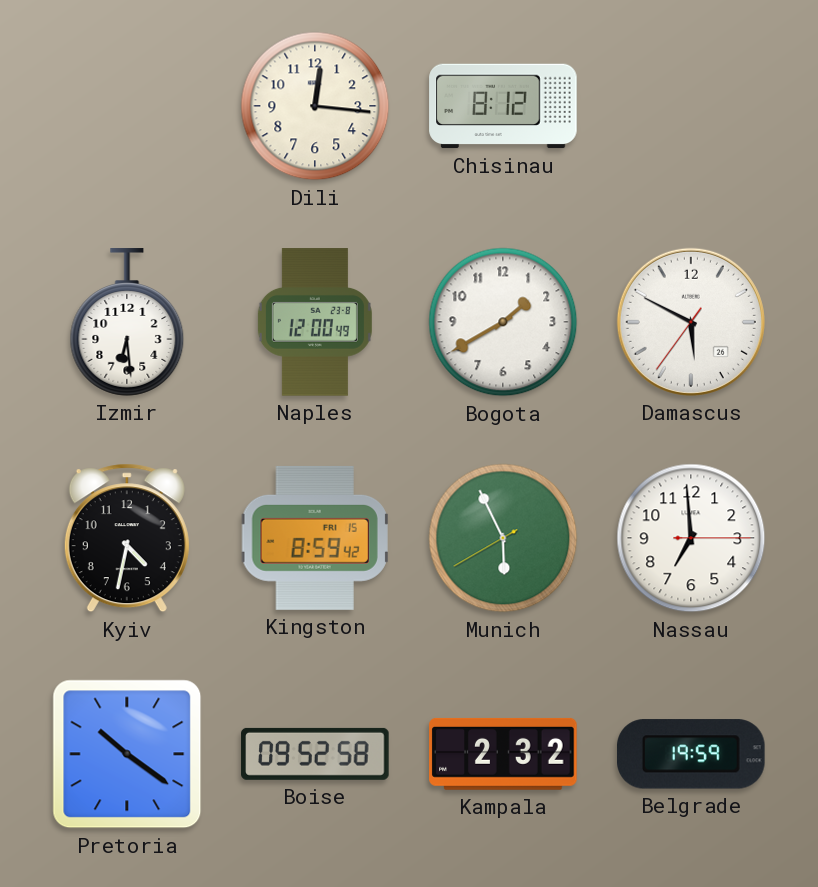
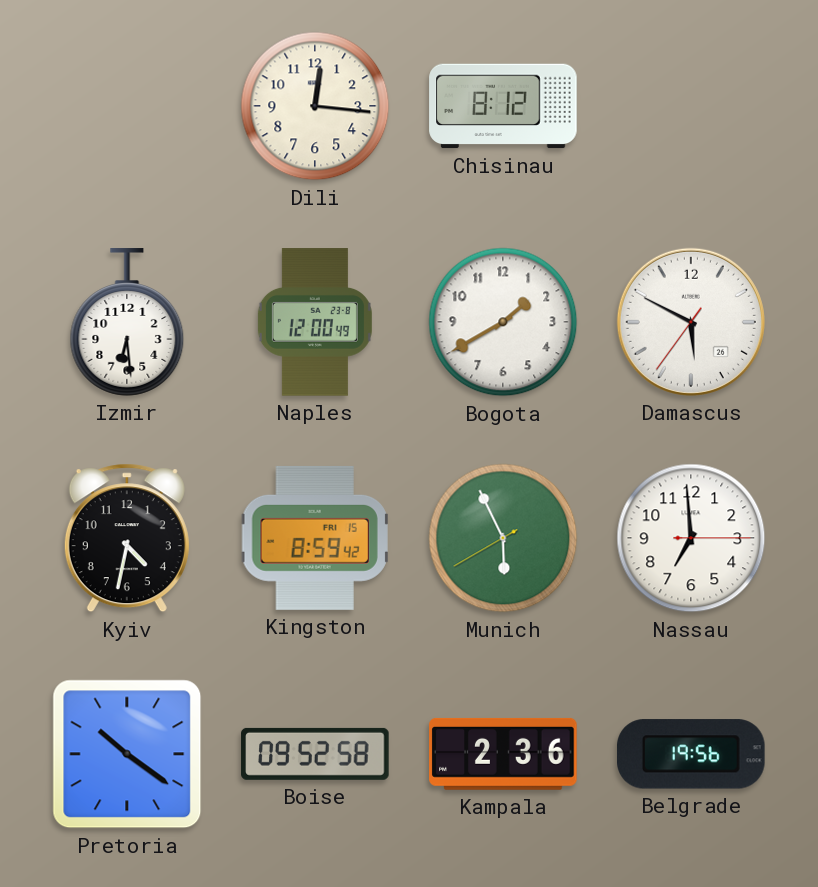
Kampala: 2:32 -> 2:36
Belgrade: 19:59 -> 19:56
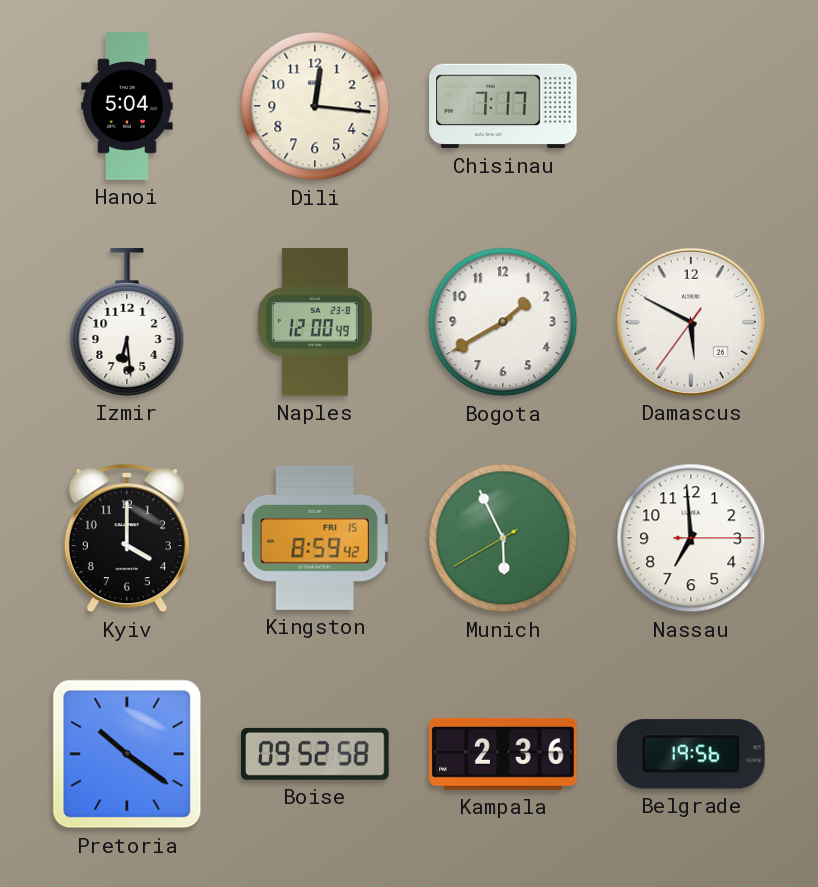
Hanoi: none -> 5:04
Chisinau: 8:12 -> 7:17
Kyiv: 4:32 -> 4:00
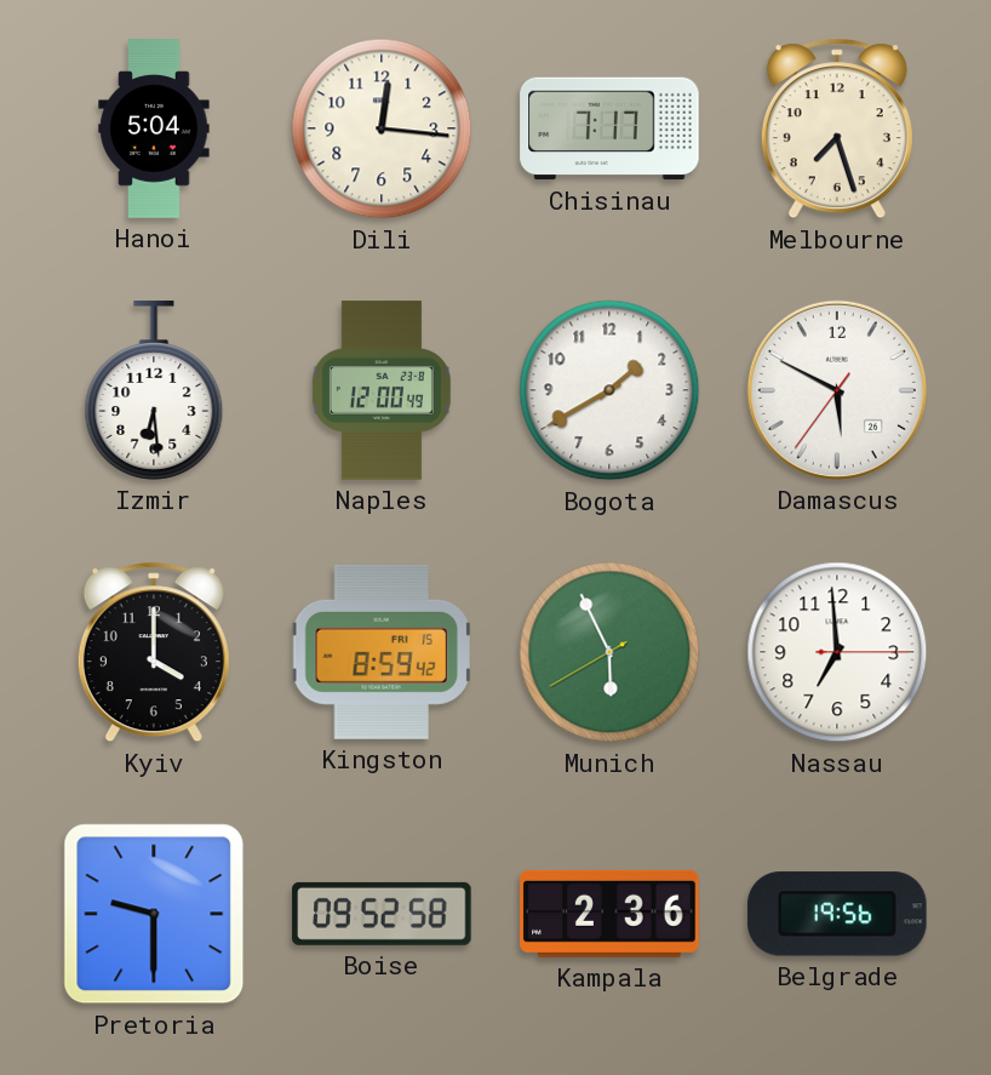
Melbourne: none -> 7:27
Pretoria: 10:21 -> 9:30
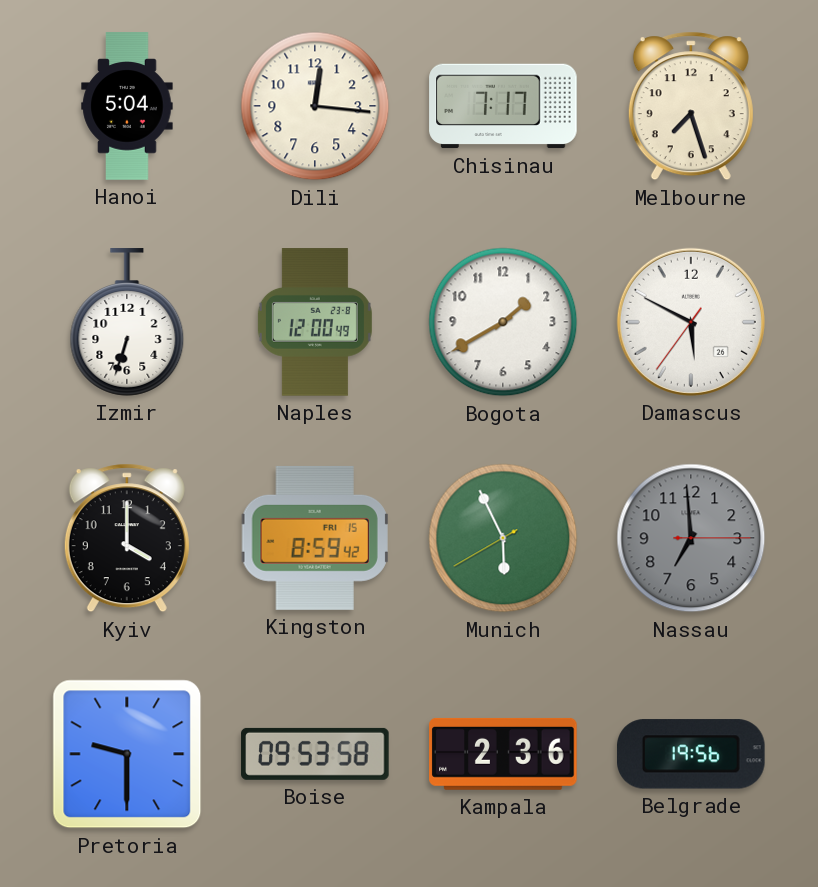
Izmir: 6:29 -> 6:33
Nassau dial: white -> grey
Boise: 09:52 -> 09:53
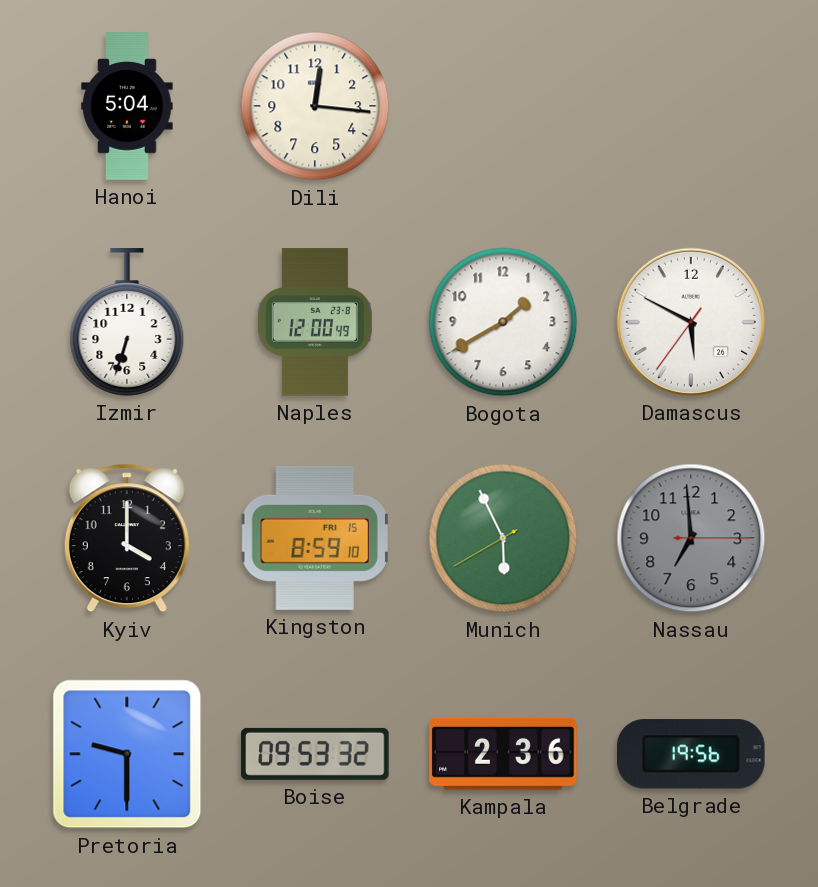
Chisinau: 7:17 -> none
Melbourne: 7:27 -> none
Kingston: 8:59:42 -> 8:59:10
Boise: 09:53:58 -> 09:53:32
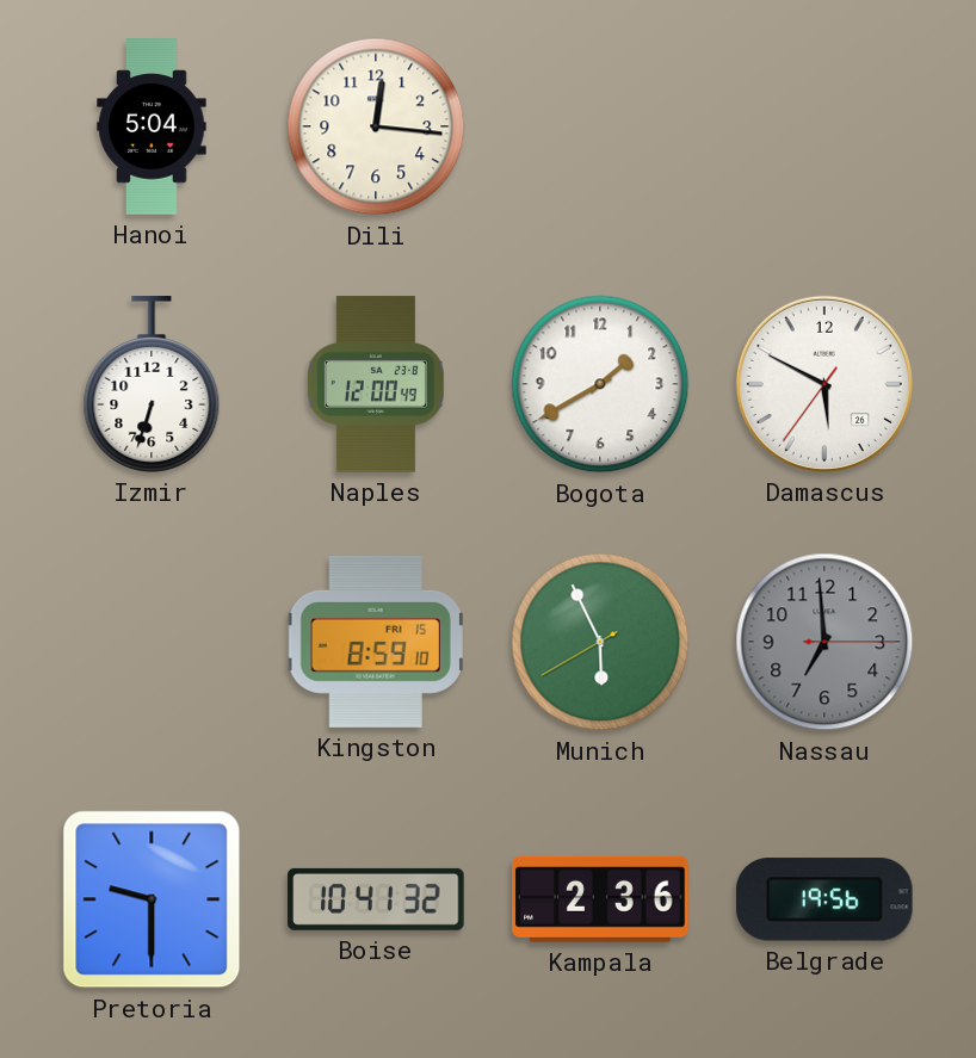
Kyiv: 4:00 -> none
Boise: 09:53 -> 10:41
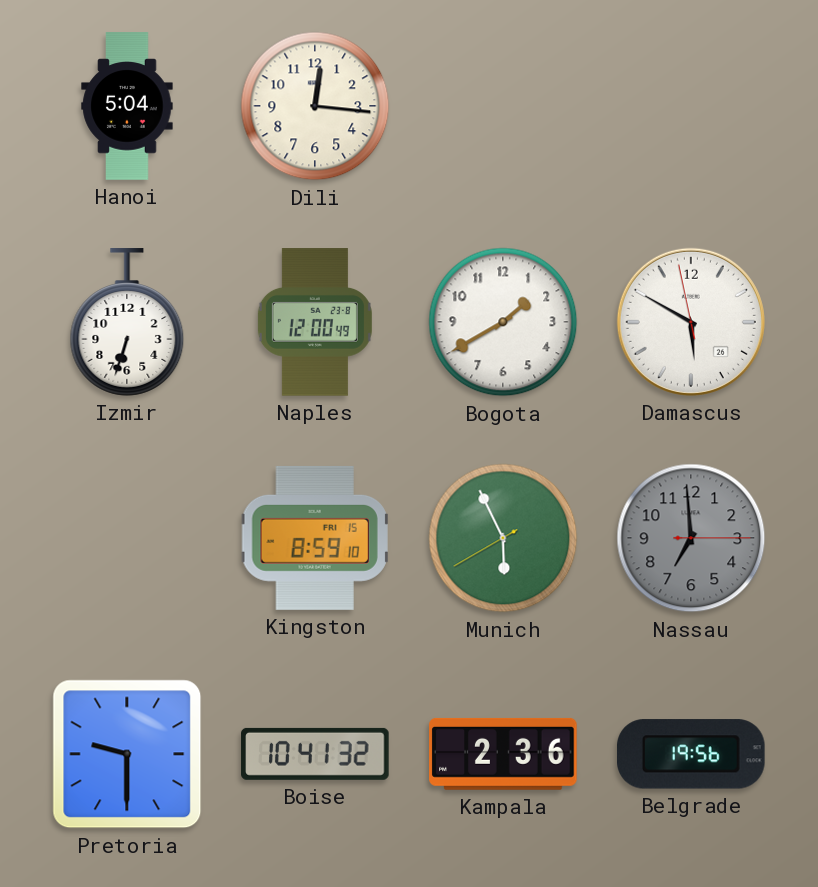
Damascus: 5:49:36 -> 5:49:58
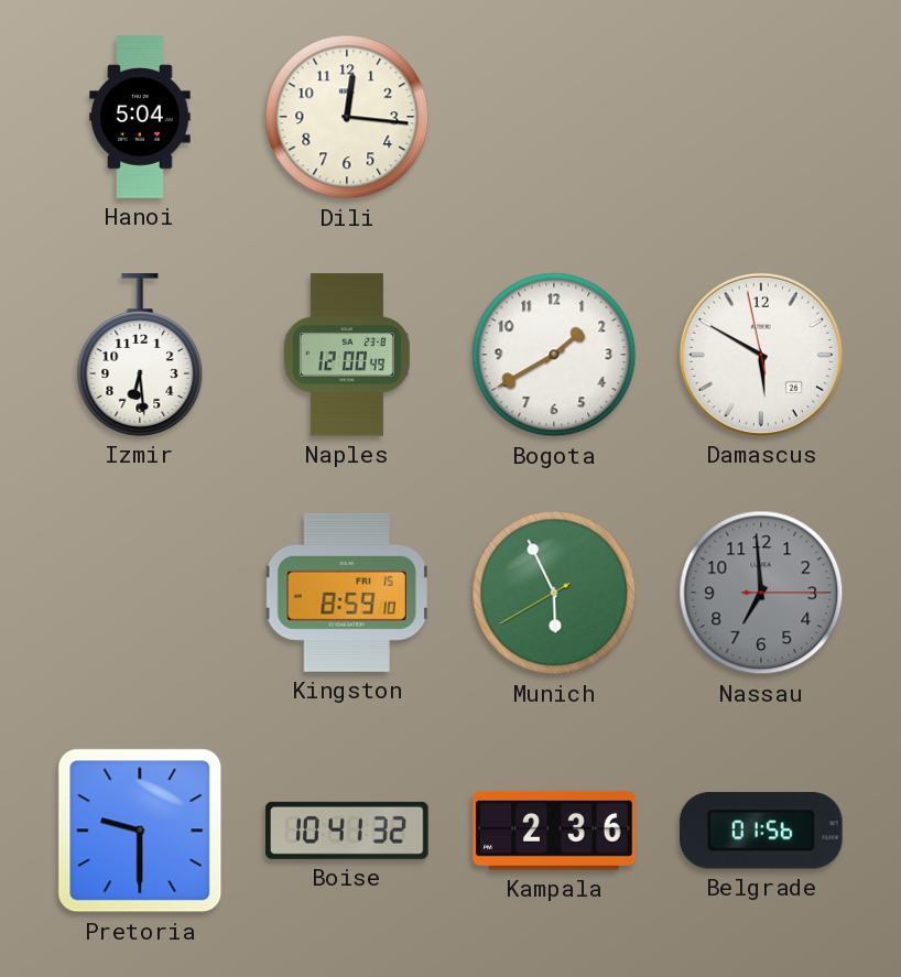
Izmir: 6:33 -> 6:29
Belgrade: 19:56 -> 01:56
